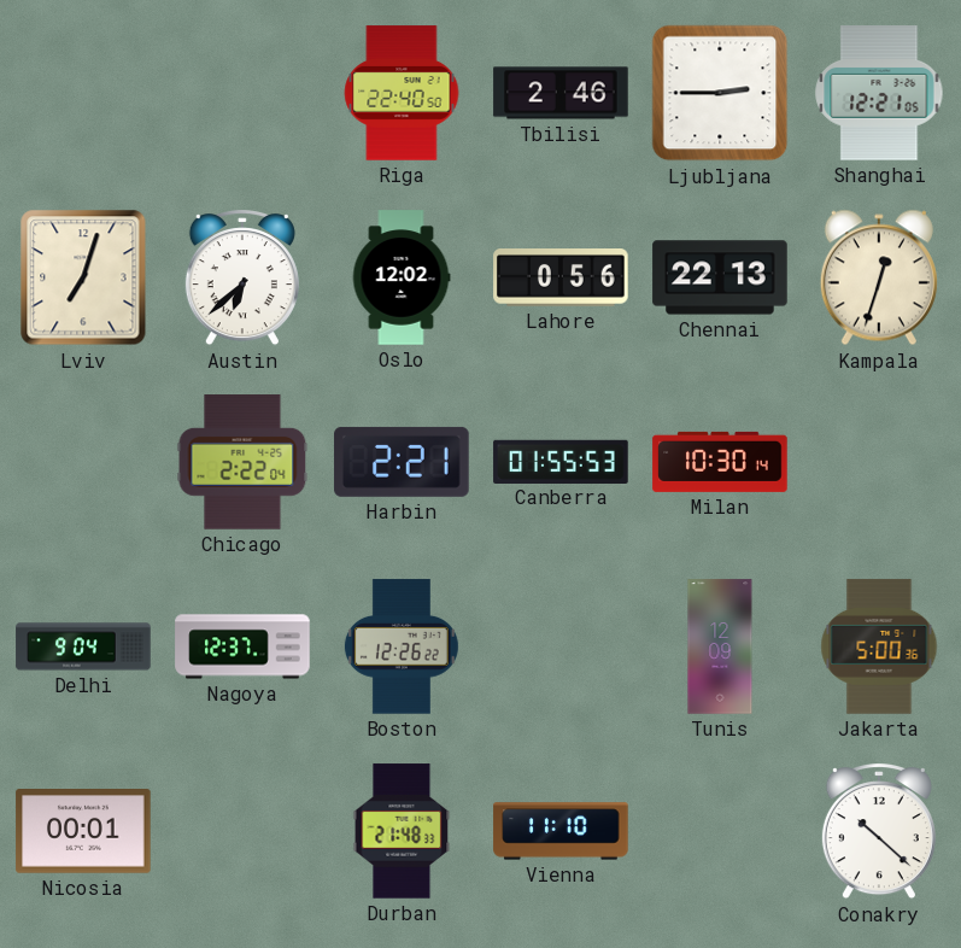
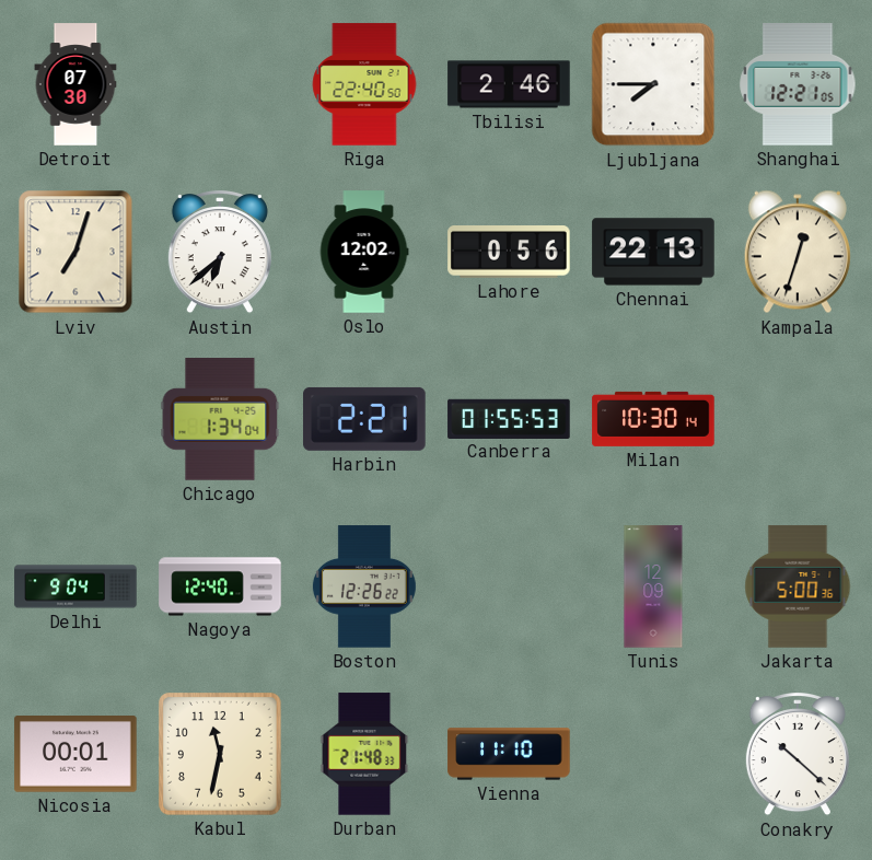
Detroit: none -> 07:30
Ljubljana: 2:45 -> 7:45
Chicago: 2:22 -> 1:34
Nagoya: 12:37 -> 12:40
Kabul: none -> 11:32
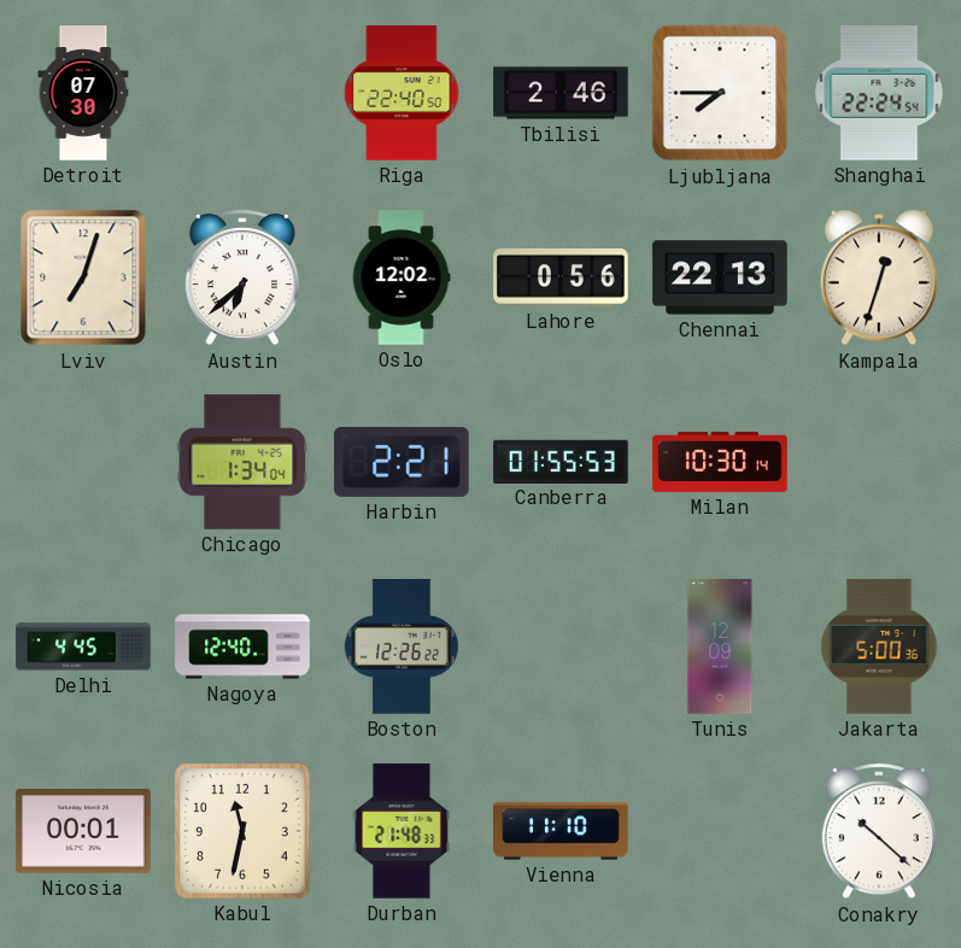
Shanghai: 12:21 -> 22:24
Delhi: 9:04 -> 4:45
